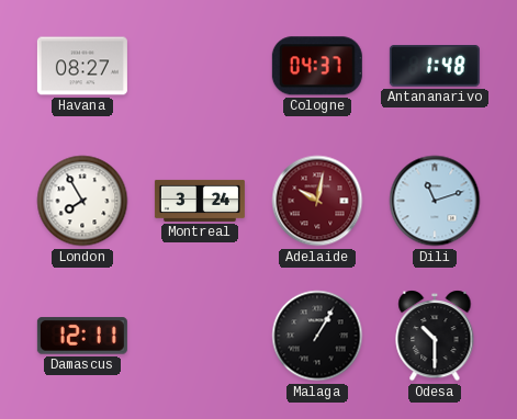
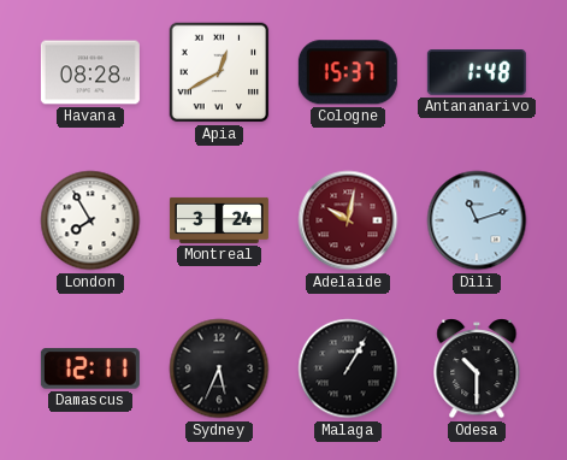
Havana: 08:27 -> 08:28
Apia: none -> 12:40
Cologne: 04:37 -> 15:37
Sydney: none -> 5:34
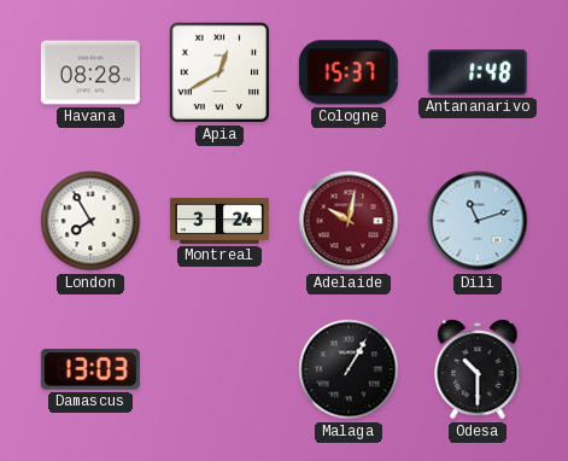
Damascus: 12:11 -> 13:03
Sydney: 5:34 -> none
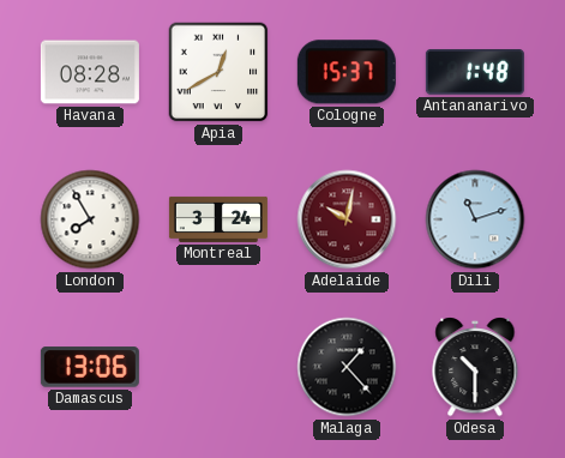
Damascus: 13:03 -> 13:06
Malaga: 1:05 -> 1:23
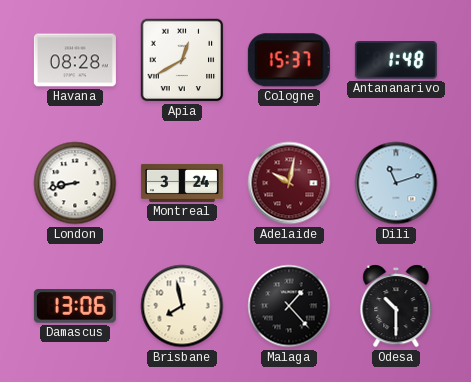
London: 7:55 -> 8:43
Brisbane: none -> 7:58
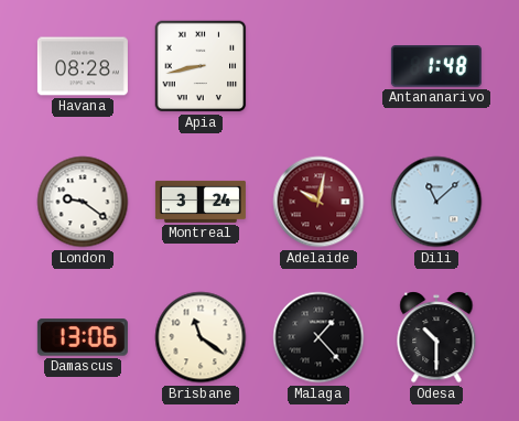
Apia: 12:40 -> 8:43
Cologne: 15:37 -> none
London: 8:43 -> 9:21
Dili: 11:12 -> 11:08
Brisbane: 7:58 -> 11:21
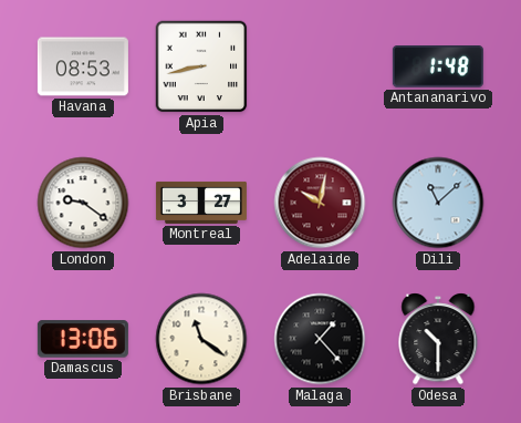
Havana: 08:28 -> 08:53
Montreal: 3:24 -> 3:27
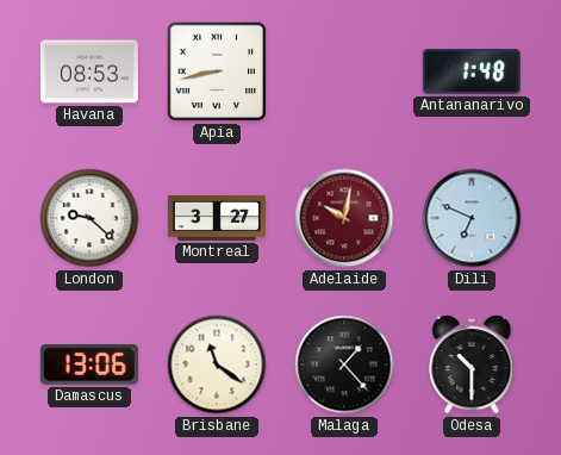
London: 9:21 -> 9:22
Dili: 11:08 -> 6:49
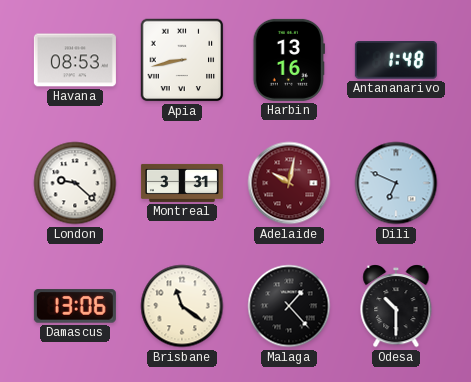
Harbin: none -> 13:16
Montreal: 3:27 -> 3:31
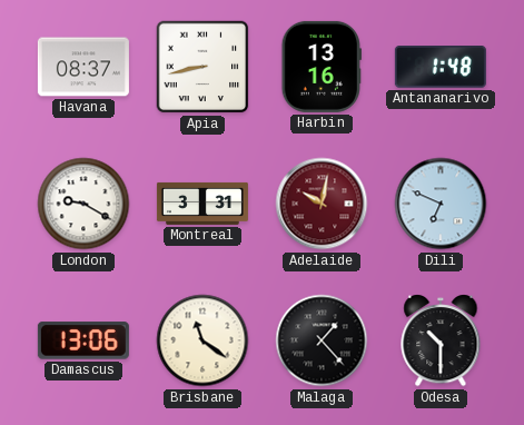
Havana: 08:53 -> 08:37
London: 9:22 -> 9:20
